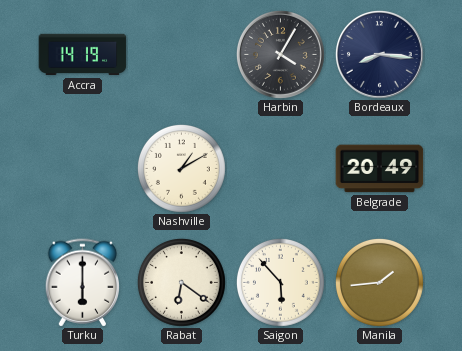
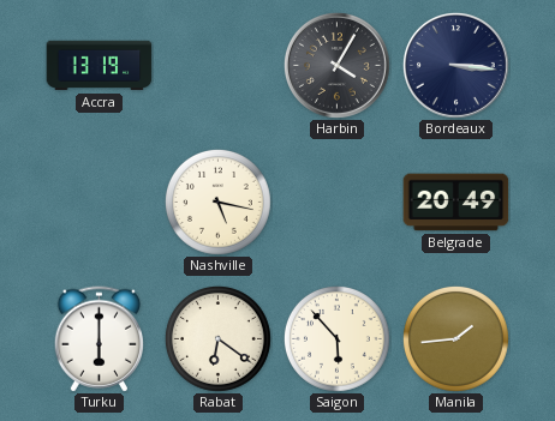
Accra: 14:19 -> 13:19
Bordeaux: 8:16 -> 3:16
Nashville: 1:10 -> 5:17
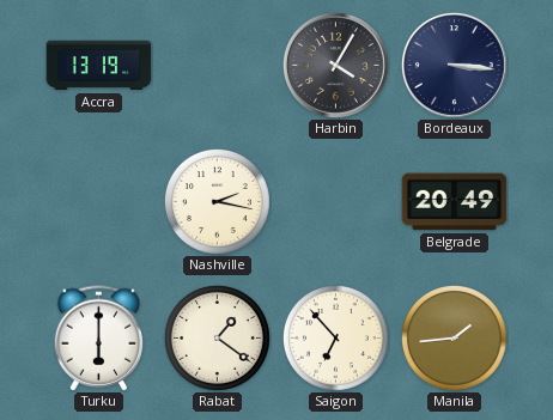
Nashville: 5:17 -> 2:17
Rabat: 6:21 -> 1:21
Saigon: 5:53 -> 6:53
